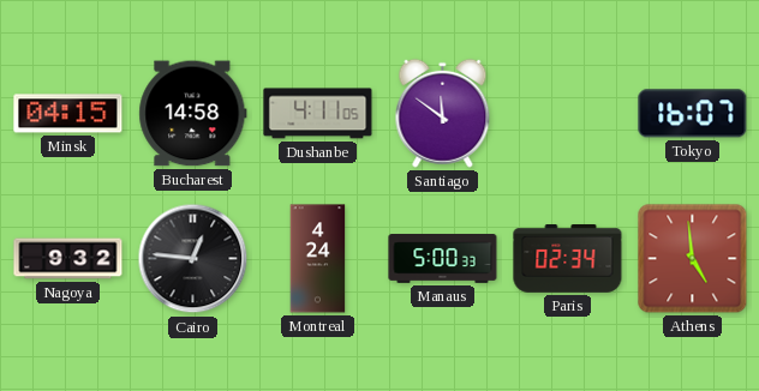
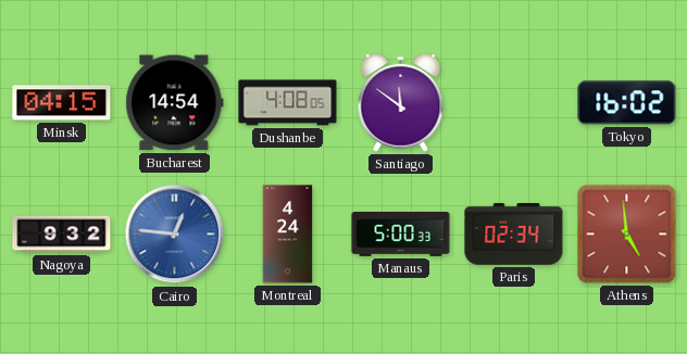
Bucharest: 14:58 -> 14:54
Dushanbe: 4:11 -> 4:08
Tokyo: 16:07 -> 16:02
Cairo dial: black -> blue
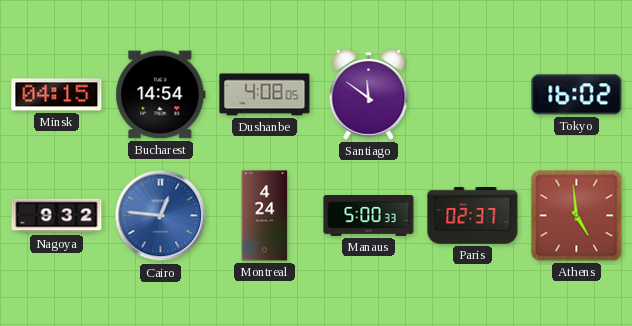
Paris: 02:34 -> 02:37
